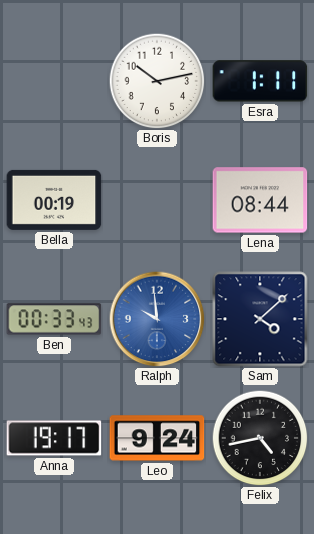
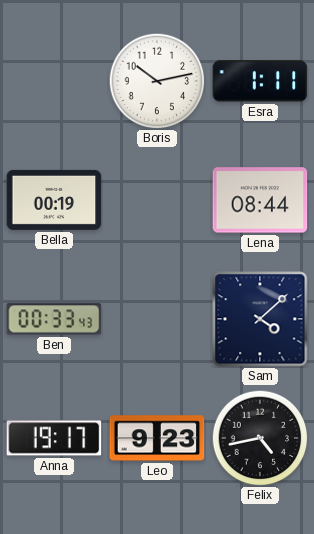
Ralph: 9:59 -> none
Leo: 9:24 -> 9:23
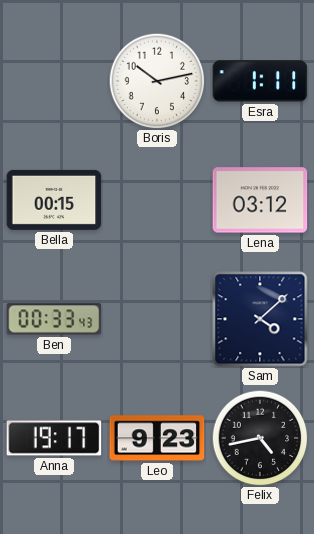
Bella: 00:19 -> 00:15
Lena: 08:44 -> 03:12
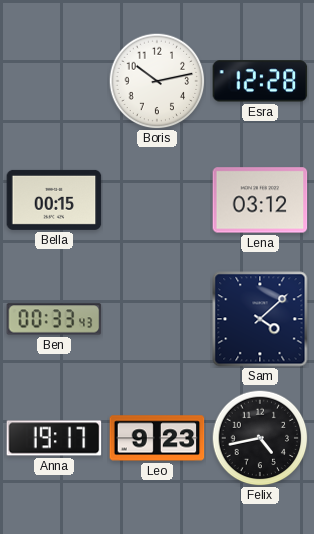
Esra: 1:11 -> 12:28
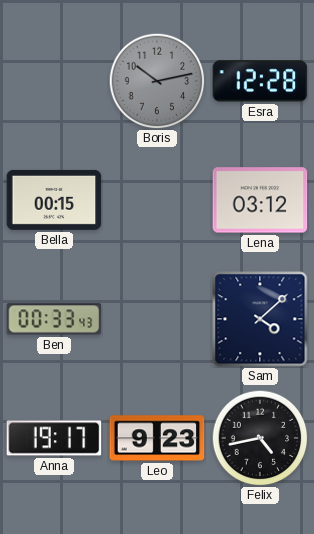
Boris dial: white -> grey
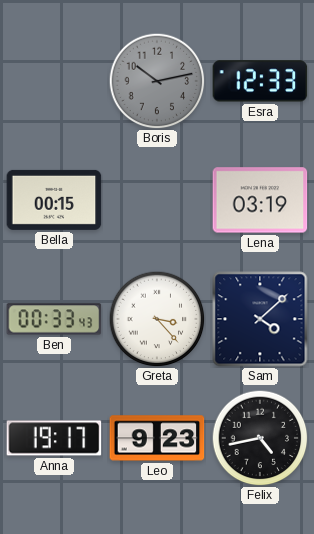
Esra: 12:28 -> 12:33
Lena: 03:12 -> 03:19
Greta: none -> 3:23
